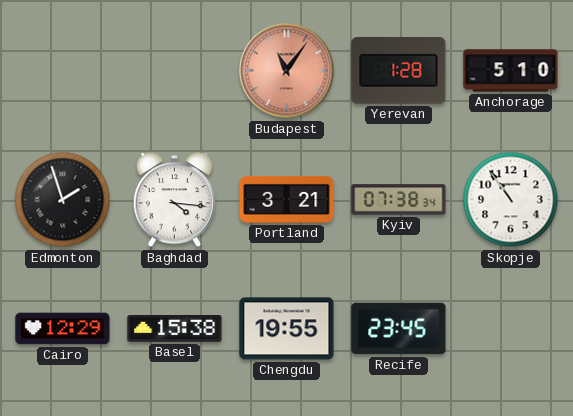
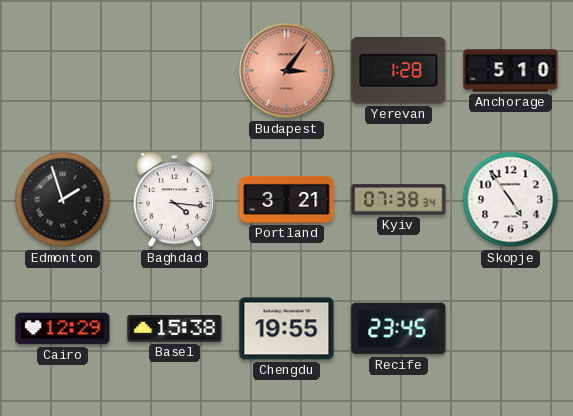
Budapest: 11:06 -> 3:06
Skopje: 10:54 -> 4:54
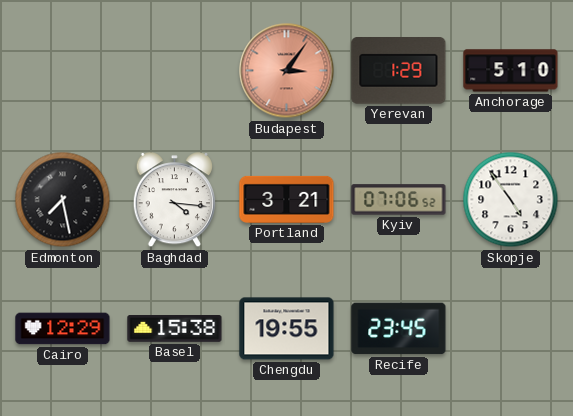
Yerevan: 1:28 -> 1:29
Edmonton: 1:57 -> 7:28
Kyiv: 07:38 -> 07:06
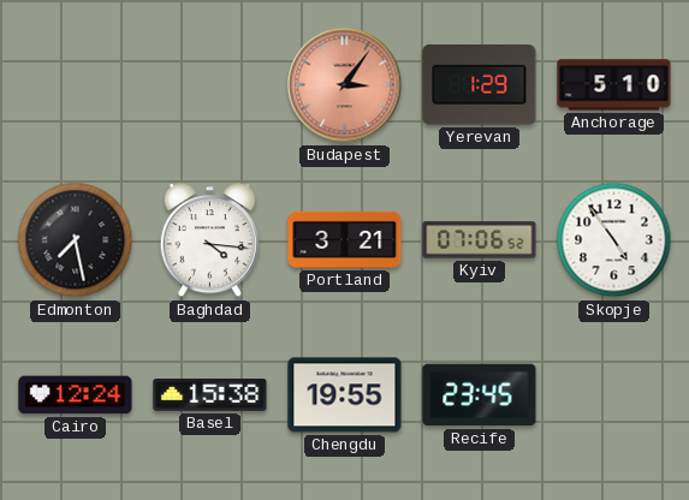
Cairo: 12:29 -> 12:24
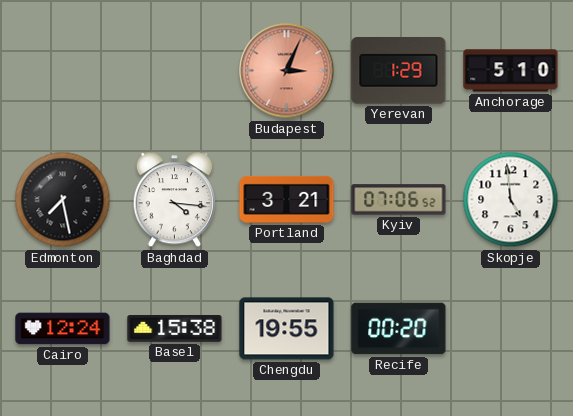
Budapest: 3:06 -> 3:04
Skopje: 4:54 -> 4:59
Recife: 23:45 -> 00:20
